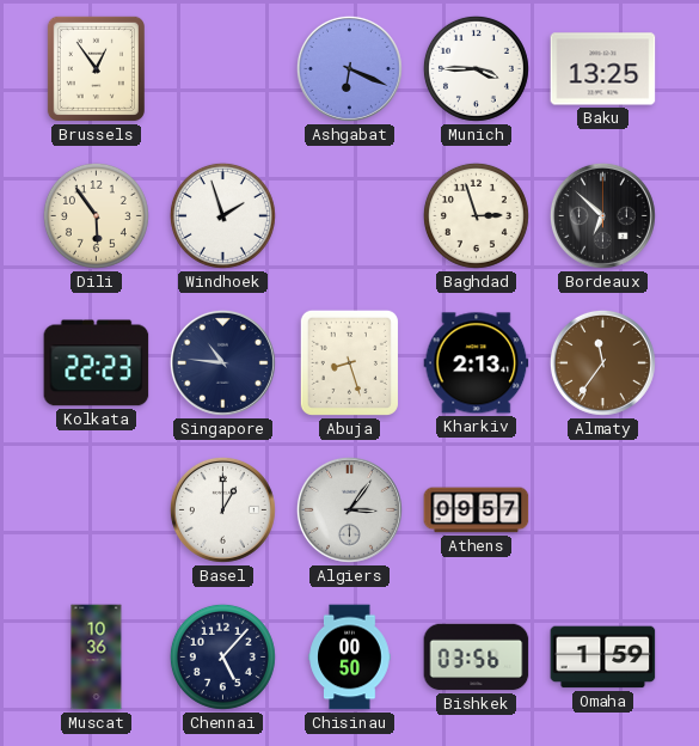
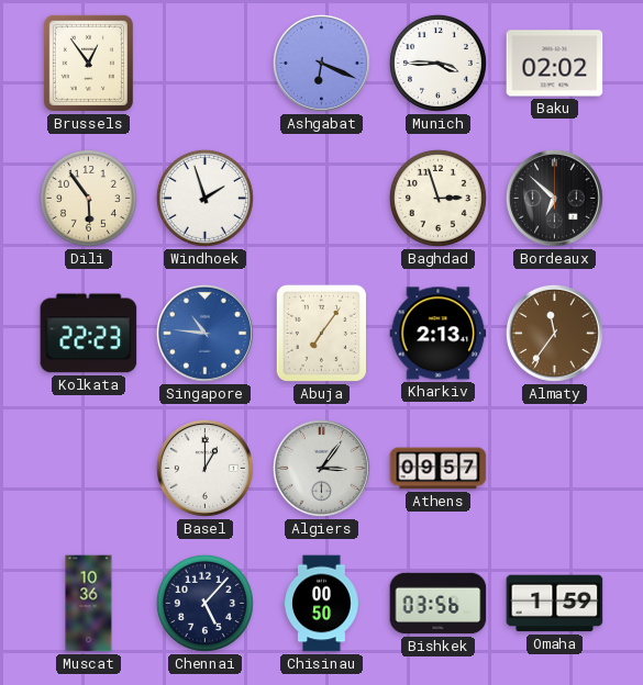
Baku: 13:25 -> 02:02
Singapore dial: navy -> blue
Abuja: 8:27 -> 7:06
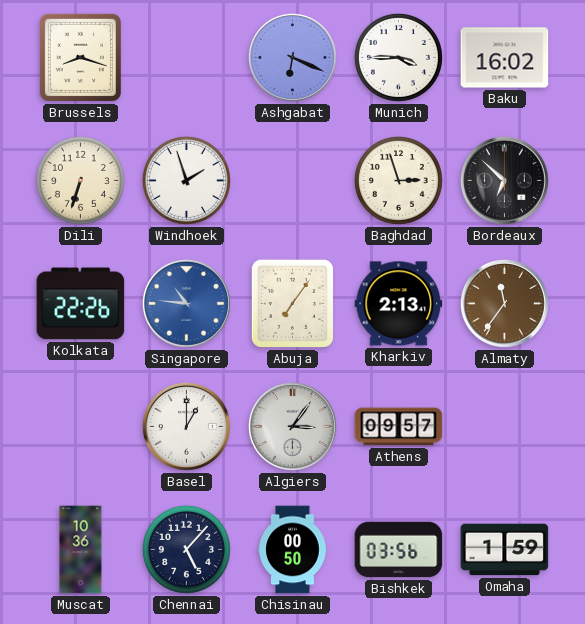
Brussels: 12:54 -> 8:18
Baku: 02:02 -> 16:02
Dili: 5:54 -> 6:33
Kolkata: 22:23 -> 22:26
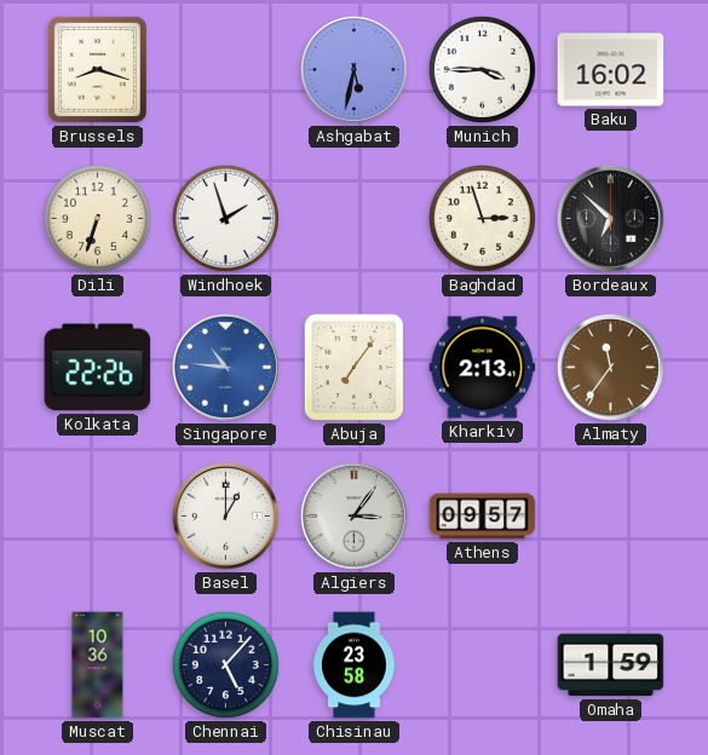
Ashgabat: 6:19 -> 5:32
Chisinau: 00:50 -> 23:58
Bishkek: 03:56 -> none
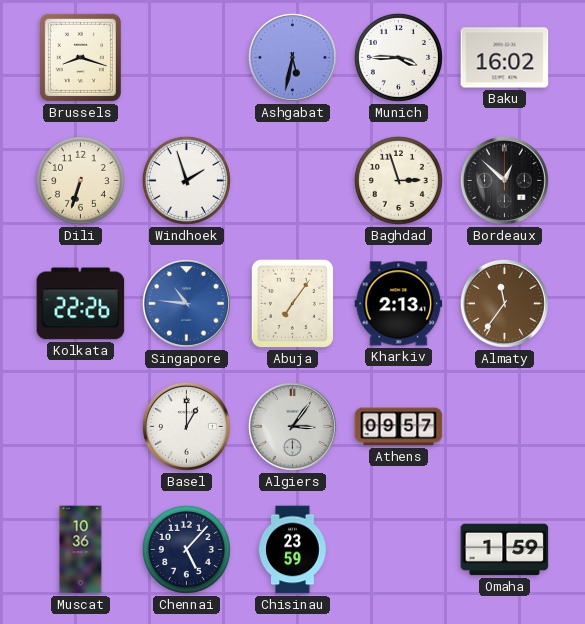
Bordeaux: 6:52 -> 12:52
Chisinau: 23:58 -> 23:59
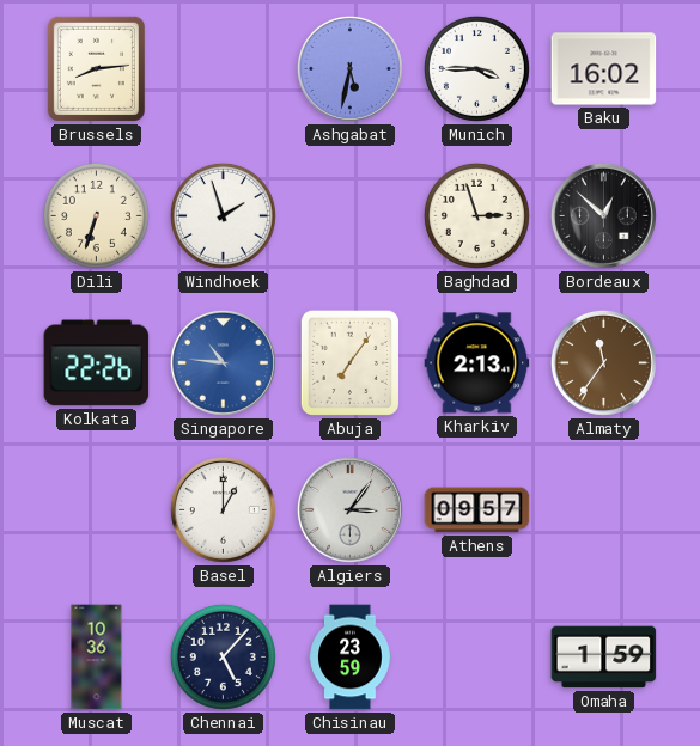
Brussels: 8:18 -> 8:14
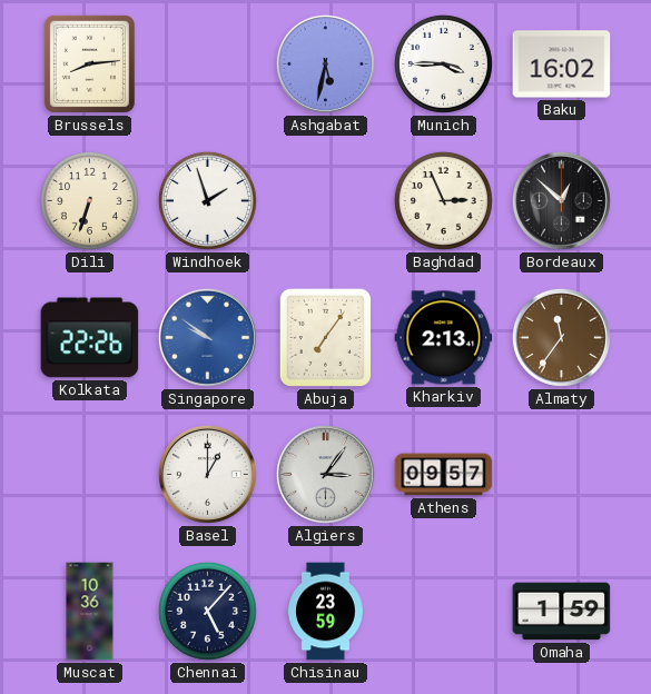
Baghdad: 2:57 -> 2:56
Singapore: 10:46 -> 9:51
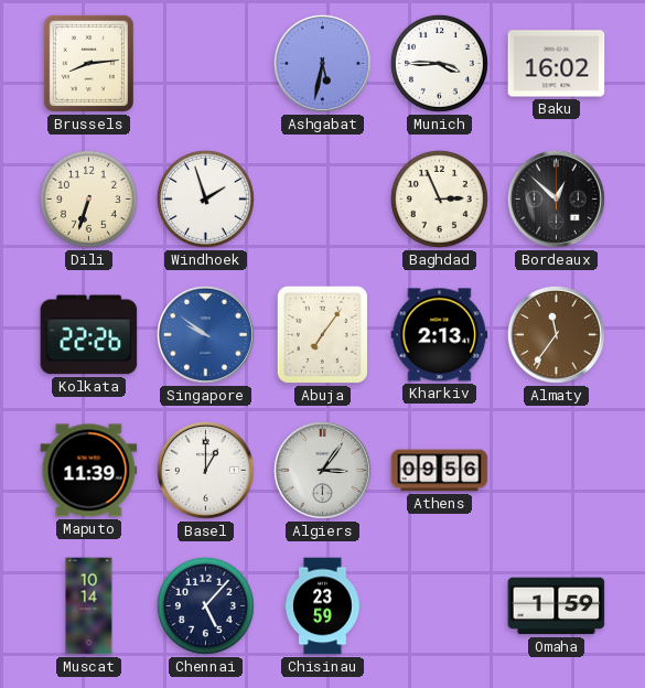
Maputo: none -> 11:39
Athens: 09:57 -> 09:56
Muscat: 10:36 -> 10:14
